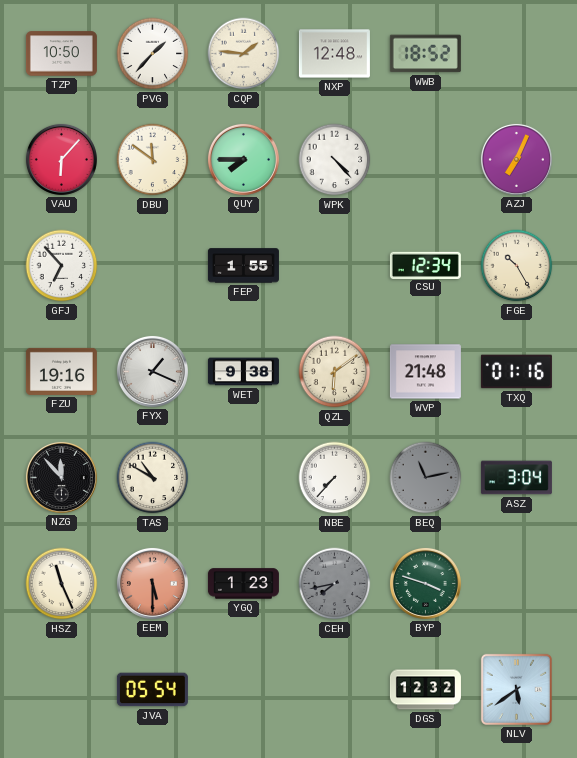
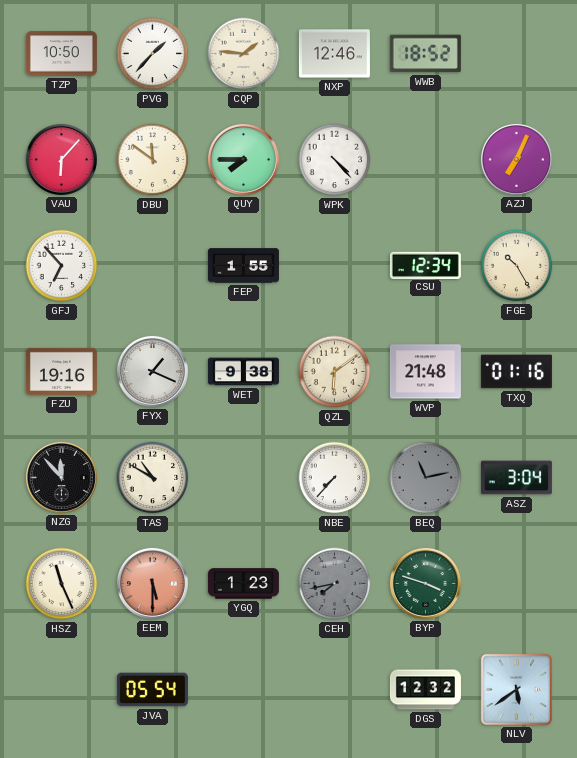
NXP: 12:48 -> 12:46
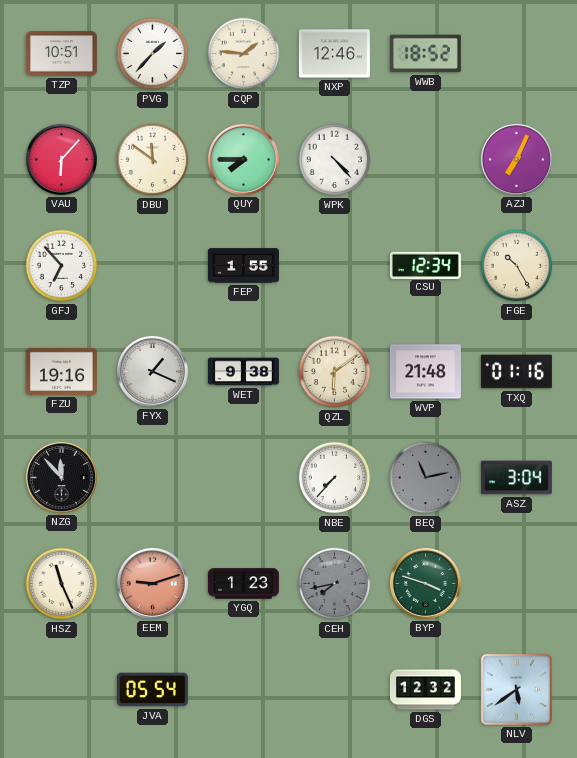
TZP: 10:50 -> 10:51
TAS: 10:50 -> none
EEM: 5:30 -> 9:12
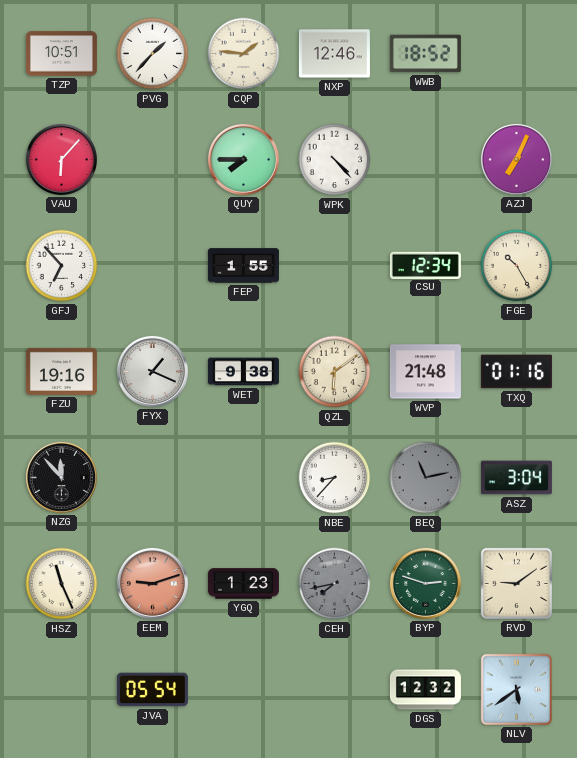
DBU: 11:51 -> none
NBE: 7:37 -> 8:37
BYP: 3:48 -> 2:48
RVD: none -> 9:09
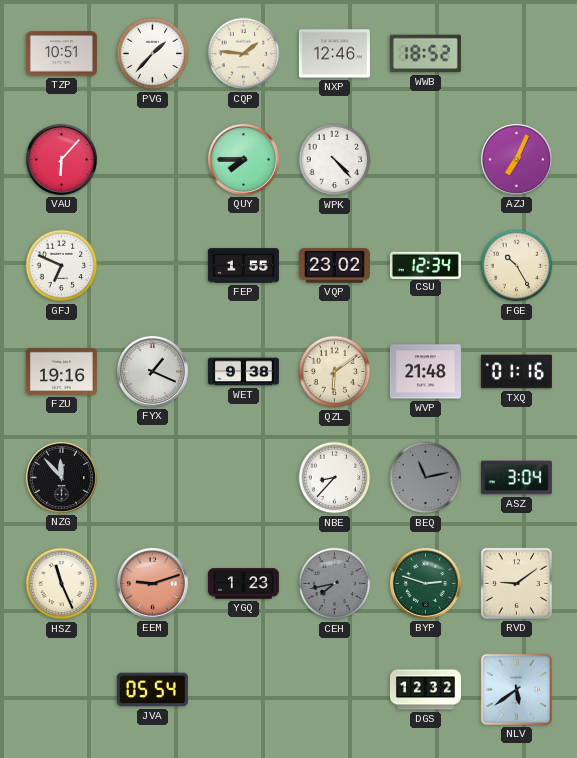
GFJ: 6:53 -> 6:49
VQP: none -> 23:02
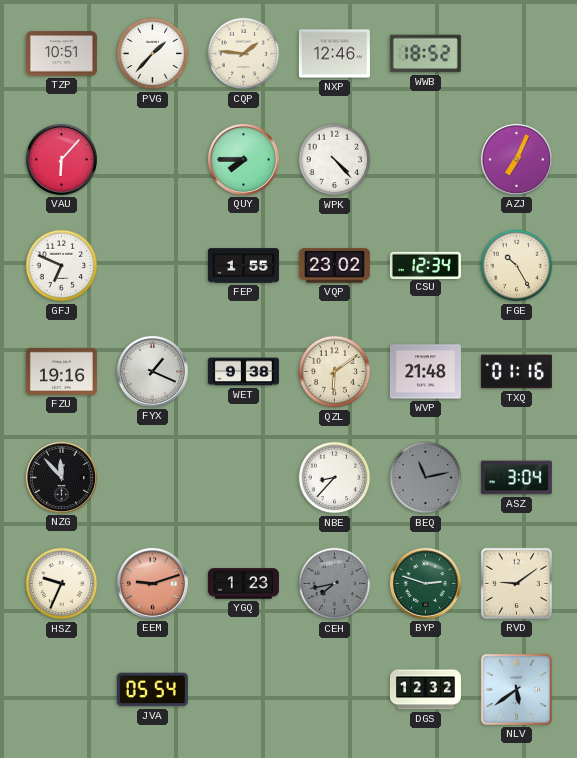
HSZ: 11:26 -> 9:34
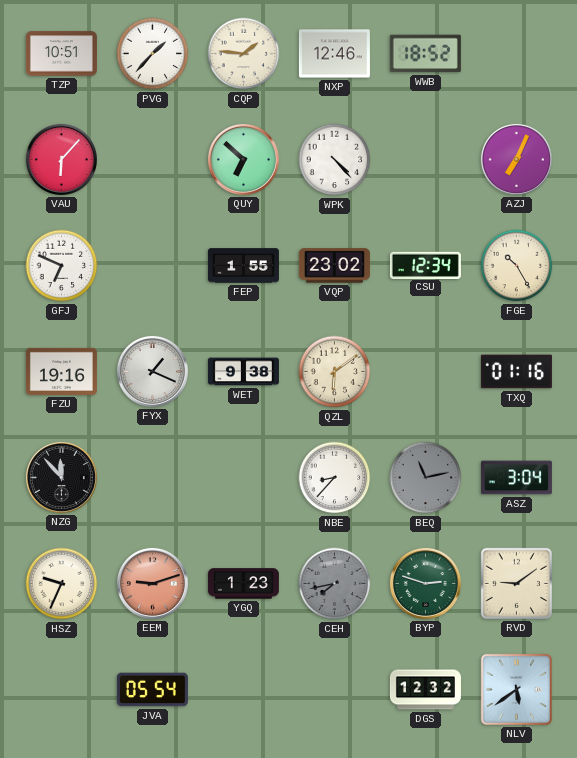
QUY: 7:45 -> 6:52
WVP: 21:48 -> none
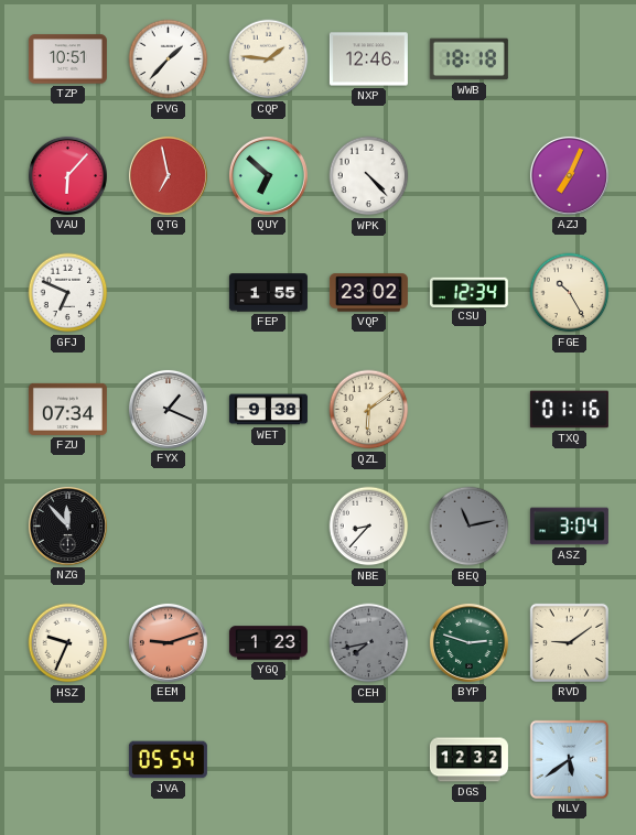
WWB: 18:52 -> 18:18
QTG: none -> 6:58
FZU: 19:16 -> 07:34
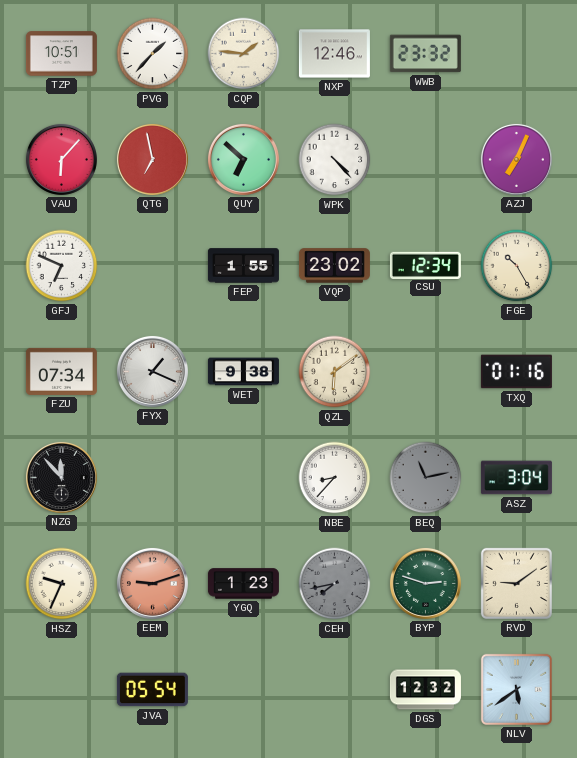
WWB: 18:18 -> 23:32
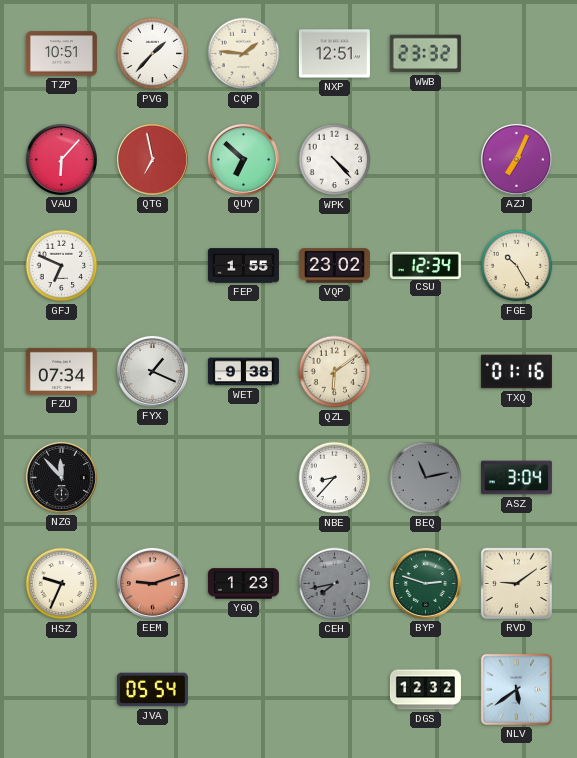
NXP: 12:46 -> 12:51
